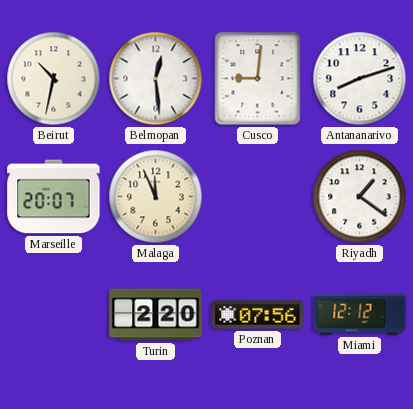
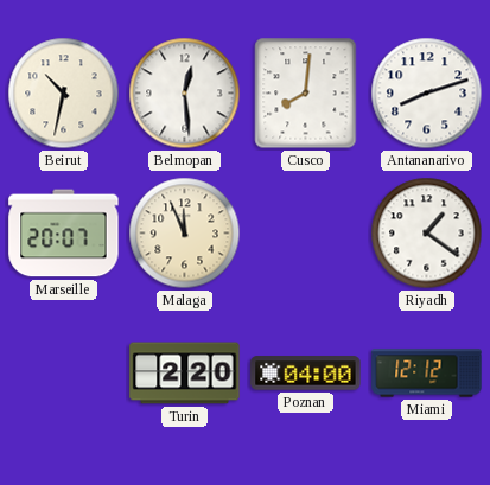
Cusco: 9:01 -> 8:01
Poznan: 07:56 -> 04:00
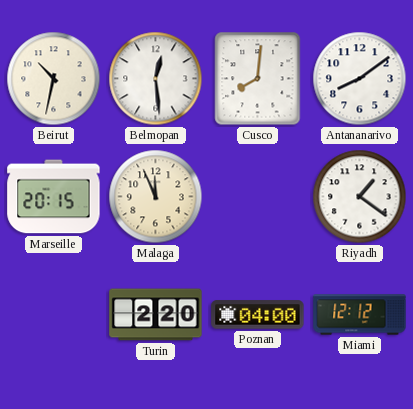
Antananarivo: 8:12 -> 8:09
Marseille: 20:07 -> 20:15
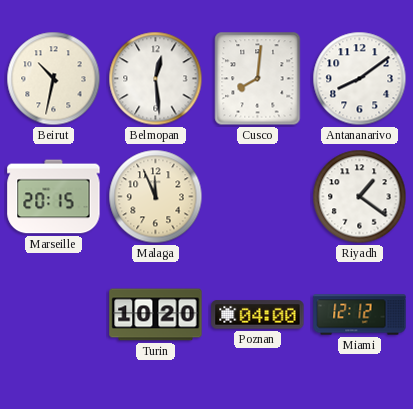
Turin: 2:20 -> 10:20
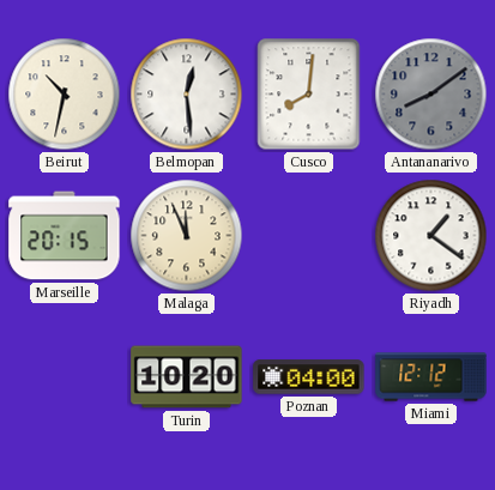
Antananarivo dial: white -> grey
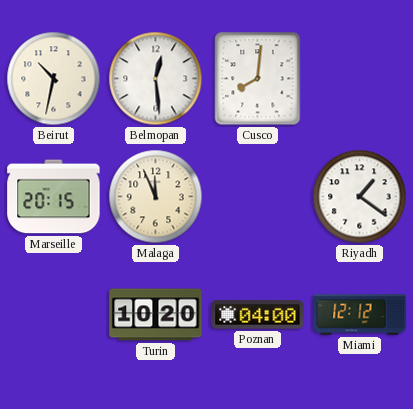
Antananarivo: 8:09 -> none
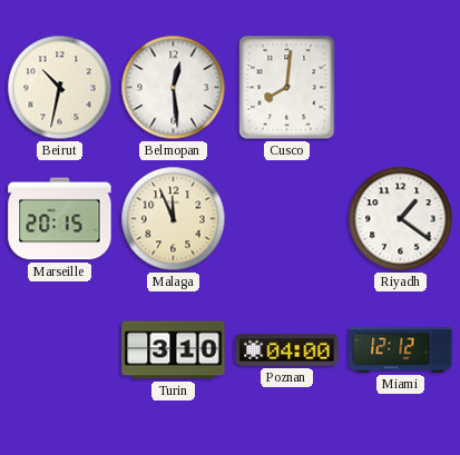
Turin: 10:20 -> 3:10
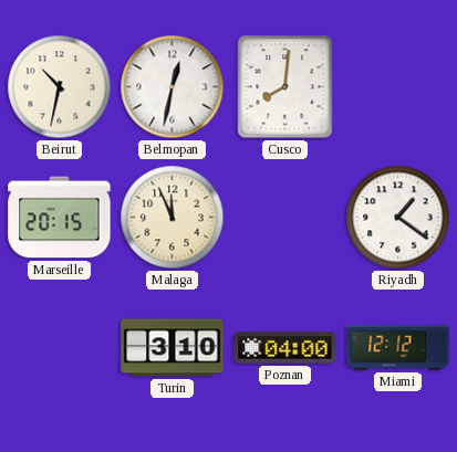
Belmopan: 12:29 -> 12:32
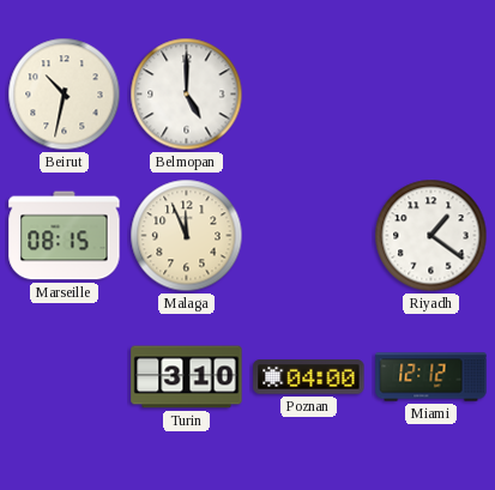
Belmopan: 12:32 -> 5:00
Cusco: 8:01 -> none
Marseille: 20:15 -> 08:15
